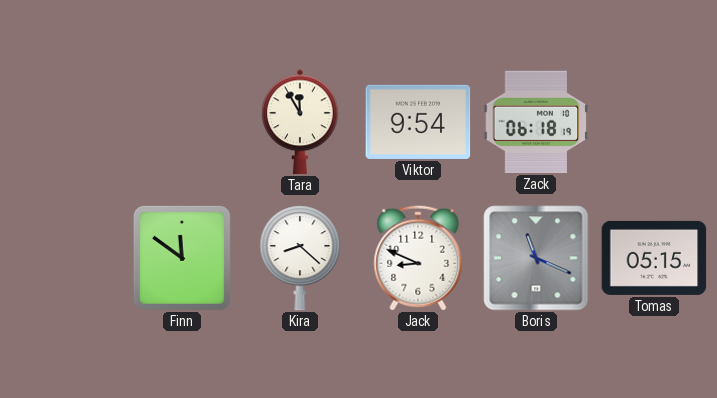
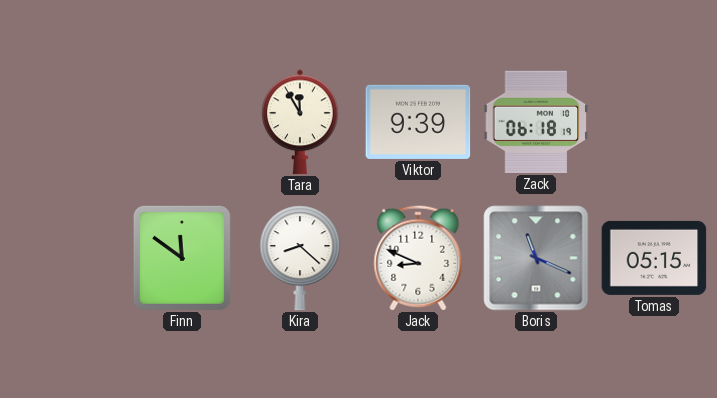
Viktor: 9:54 -> 9:39
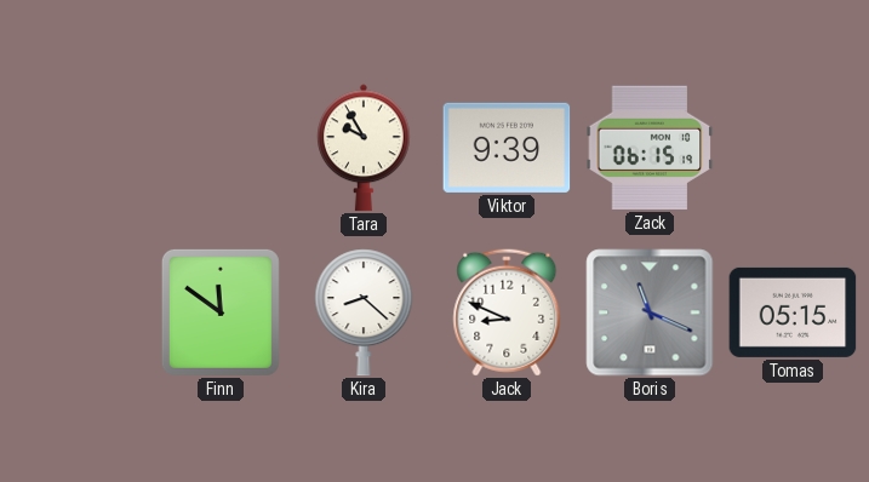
Tara: 11:55 -> 9:55
Zack: 06:18 -> 06:15
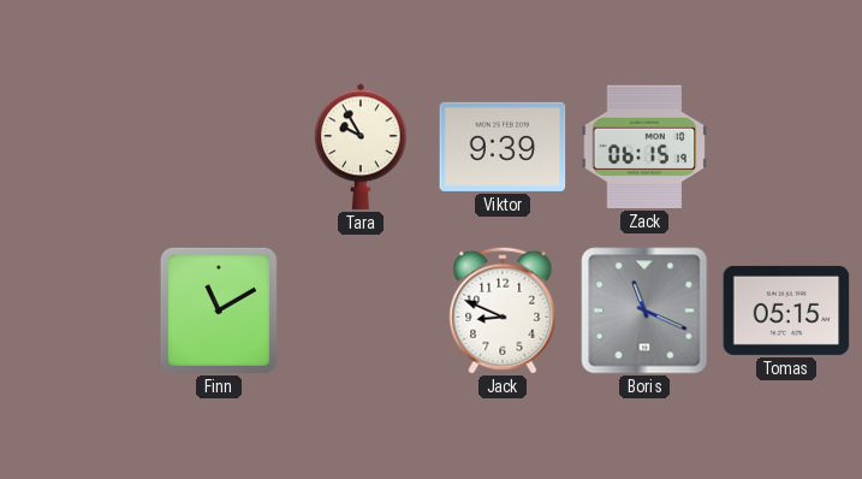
Finn: 11:51 -> 11:10
Kira: 8:22 -> none
